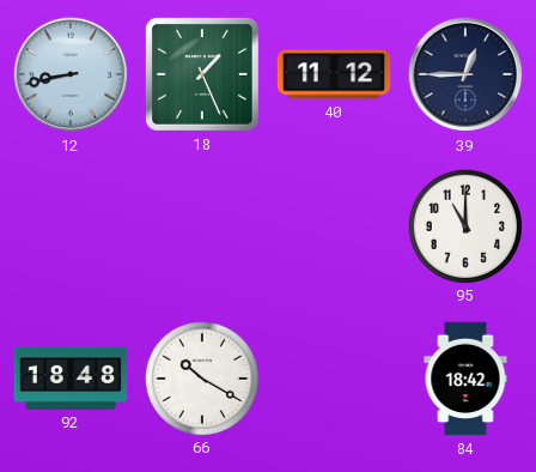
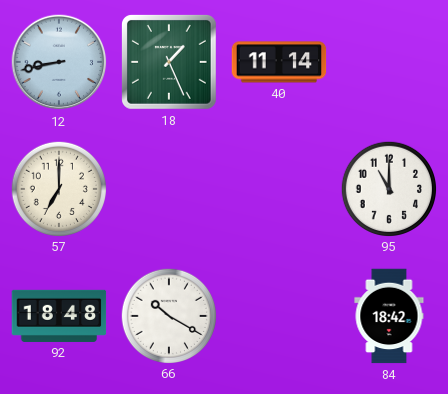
40: 11:12 -> 11:14
39: 12:45 -> none
57: none -> 7:00
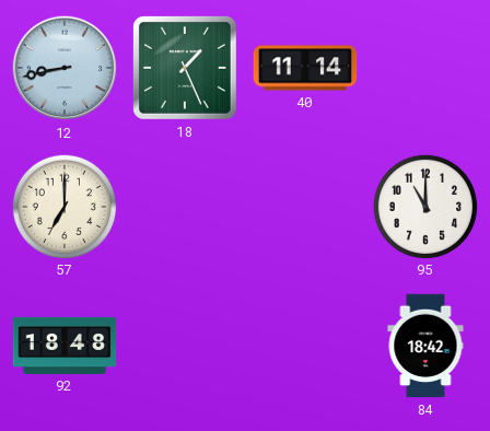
66: 10:20 -> none
